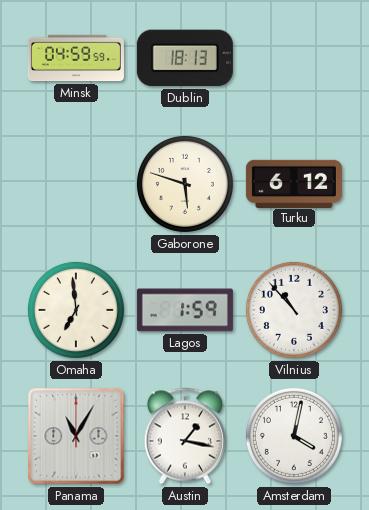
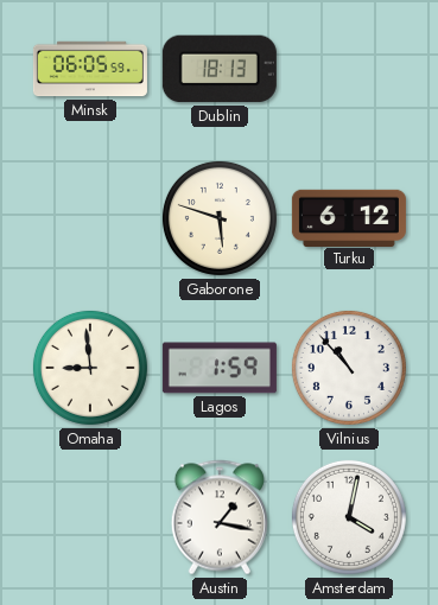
Minsk: 04:59 -> 06:05
Omaha: 6:59 -> 8:59
Panama: 11:05 -> none
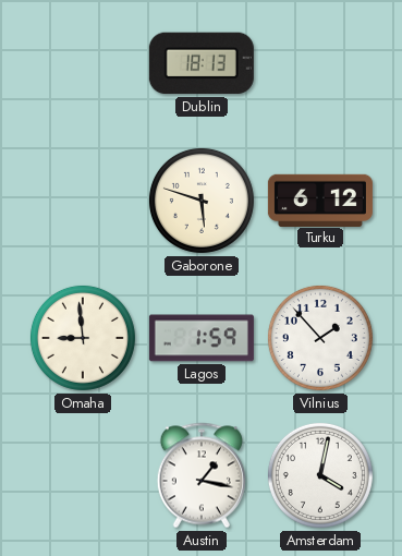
Minsk: 06:05 -> none
Vilnius: 10:53 -> 1:53
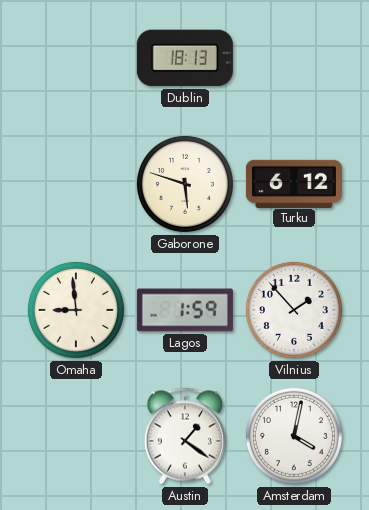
Austin: 1:17 -> 1:21
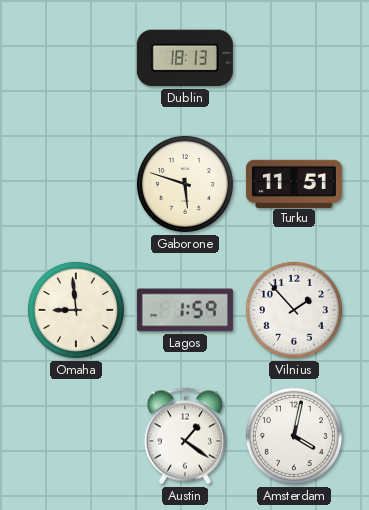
Turku: 6:12 -> 11:51
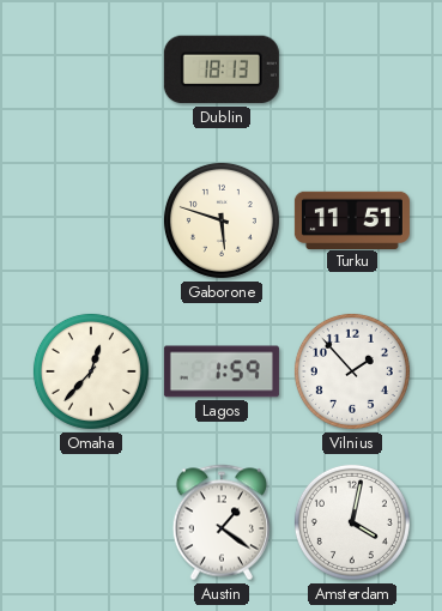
Omaha: 8:59 -> 12:37
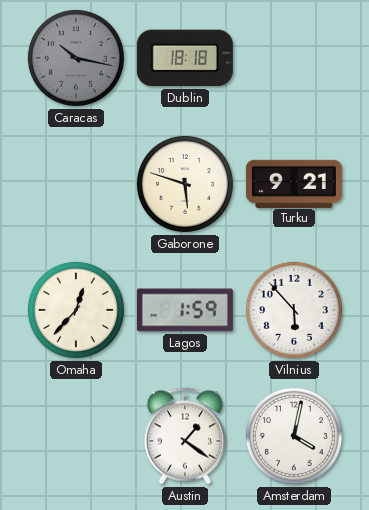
Caracas: none -> 10:17
Dublin: 18:13 -> 18:18
Turku: 11:51 -> 9:21
Vilnius: 1:53 -> 5:53
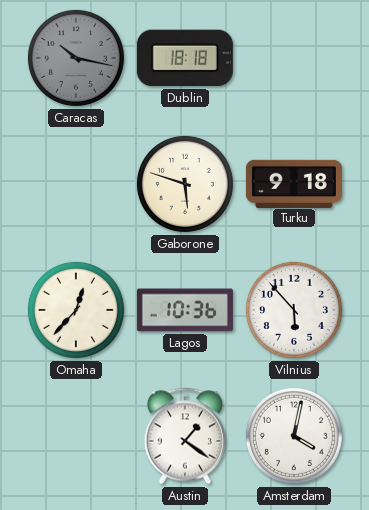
Turku: 9:21 -> 9:18
Lagos: 1:59 -> 10:36
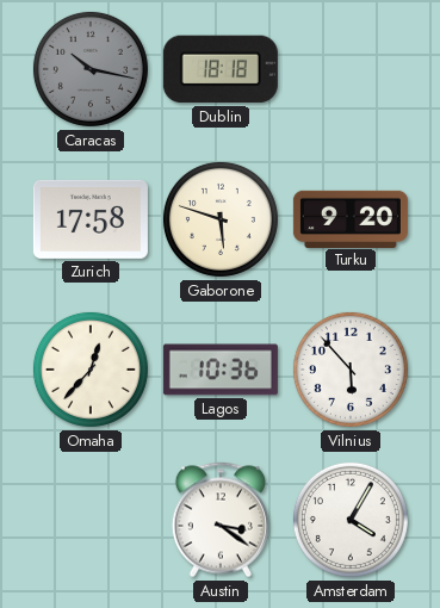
Zurich: none -> 17:58
Turku: 9:18 -> 9:20
Austin: 1:21 -> 3:21
Amsterdam: 4:02 -> 4:05
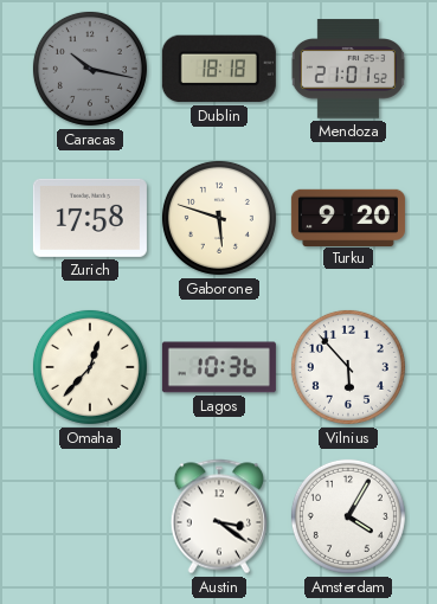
Mendoza: none -> 21:01
